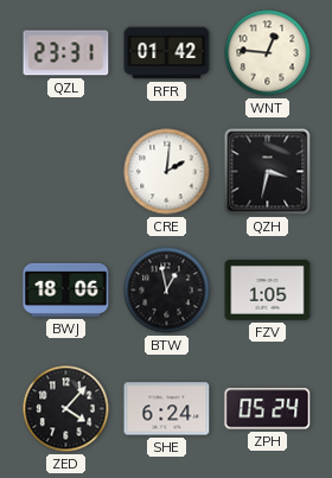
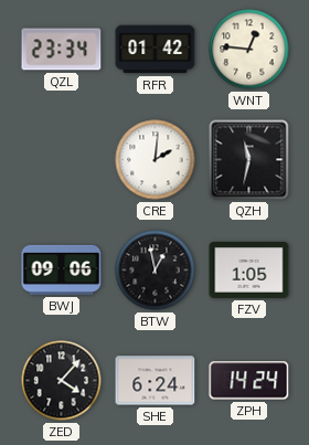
QZL: 23:31 -> 23:34
QZH: 3:32 -> 11:32
BWJ: 18:06 -> 09:06
ZPH: 05:24 -> 14:24
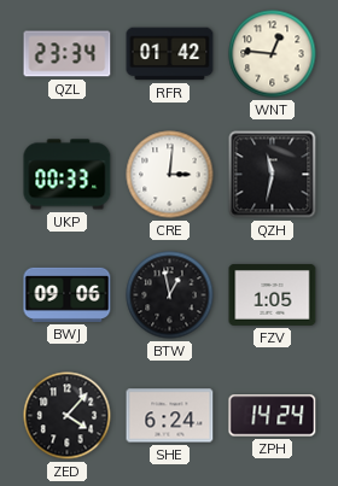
UKP: none -> 00:33
CRE: 2:01 -> 3:01
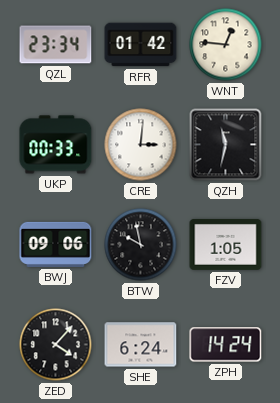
BTW: 12:58 -> 9:58
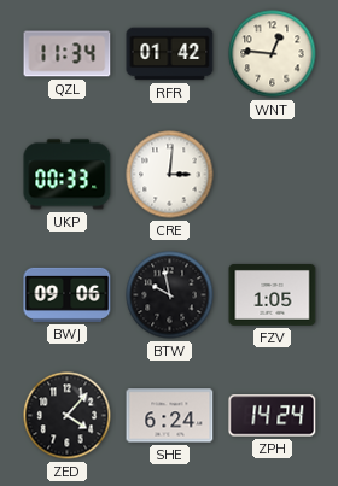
QZL: 23:34 -> 11:34
QZH: 11:32 -> none
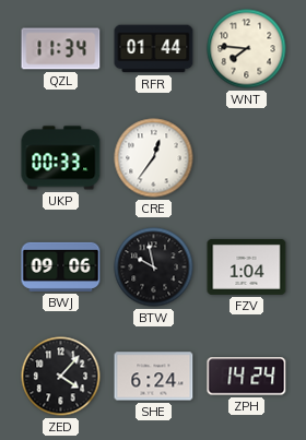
RFR: 01:42 -> 01:44
WNT: 12:46 -> 7:46
CRE: 3:01 -> 12:36
FZV: 1:05 -> 1:04
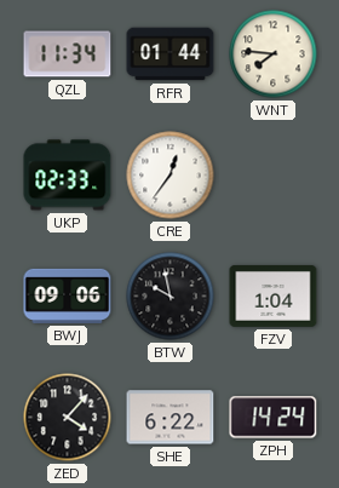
UKP: 00:33 -> 02:33
SHE: 6:24 -> 6:22
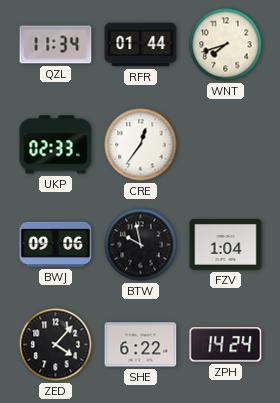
WNT: 7:46 -> 7:42
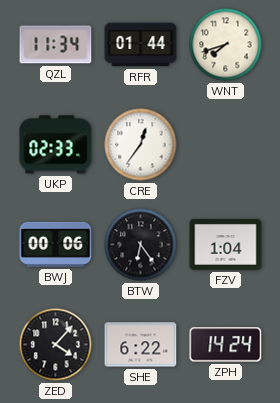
BWJ: 09:06 -> 00:06
BTW: 9:58 -> 6:24
